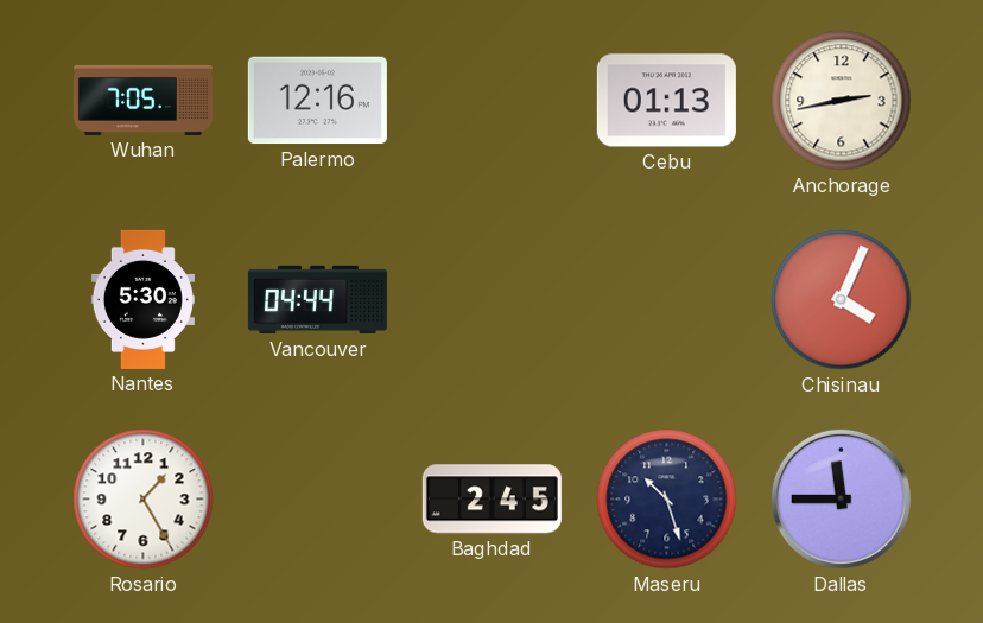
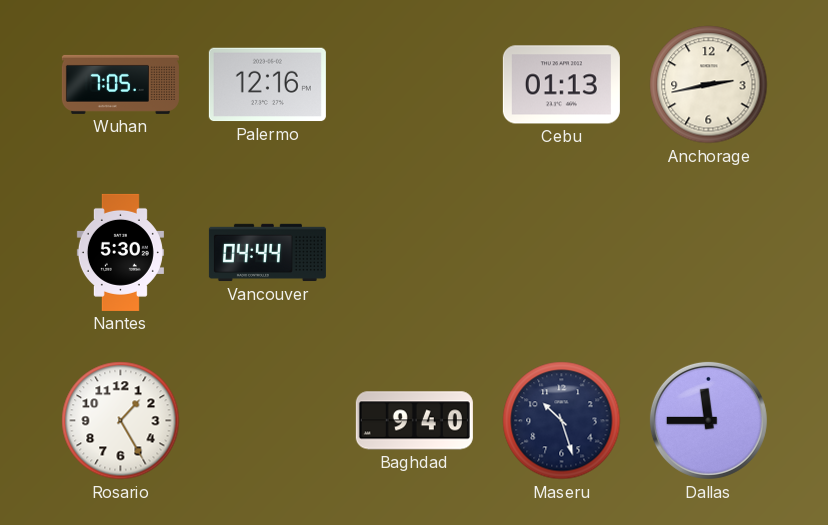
Chisinau: 4:04 -> none
Baghdad: 2:45 -> 9:40
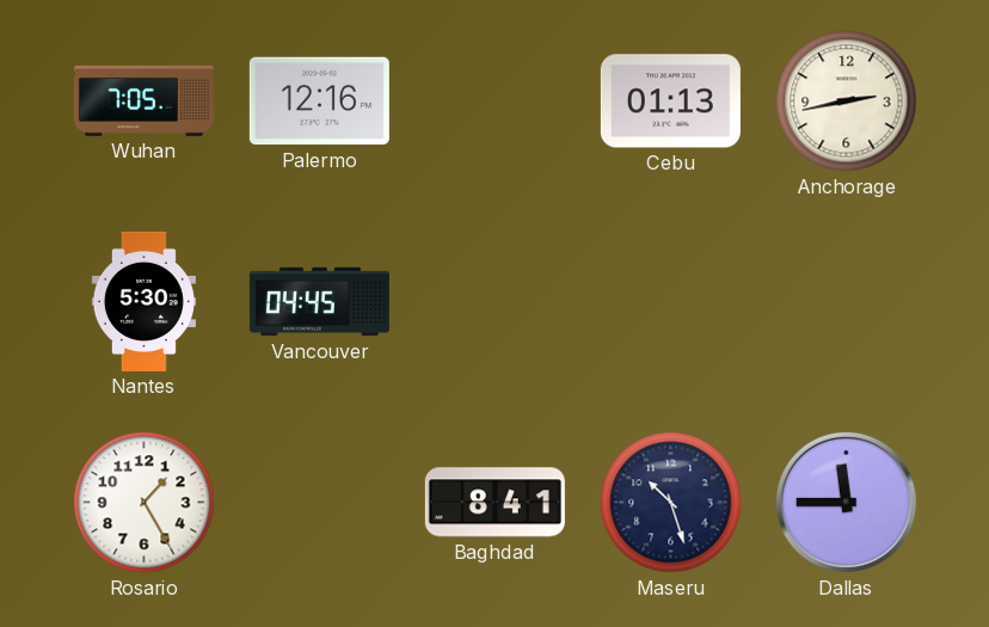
Vancouver: 04:44 -> 04:45
Baghdad: 9:40 -> 8:41
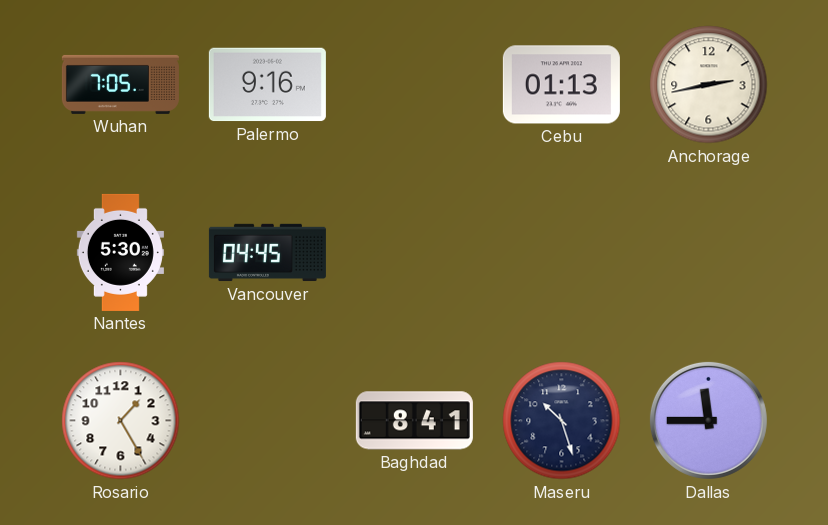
Palermo: 12:16 -> 9:16
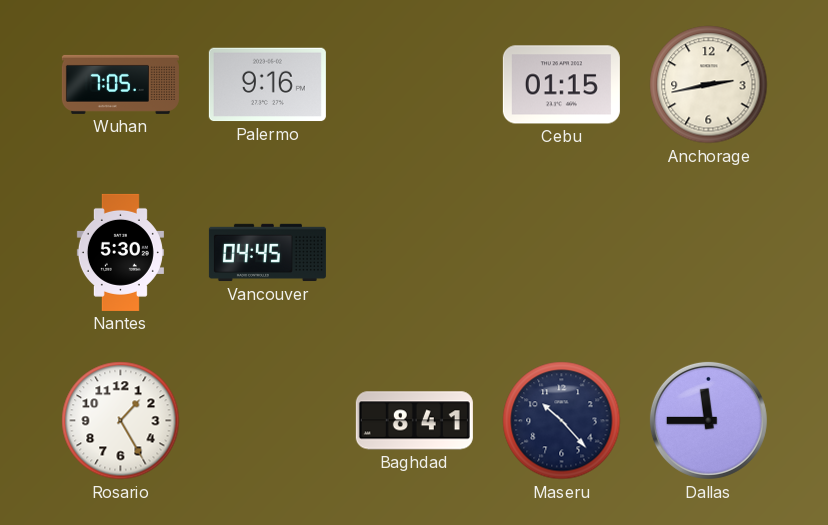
Cebu: 01:13 -> 01:15
Maseru: 10:27 -> 10:23
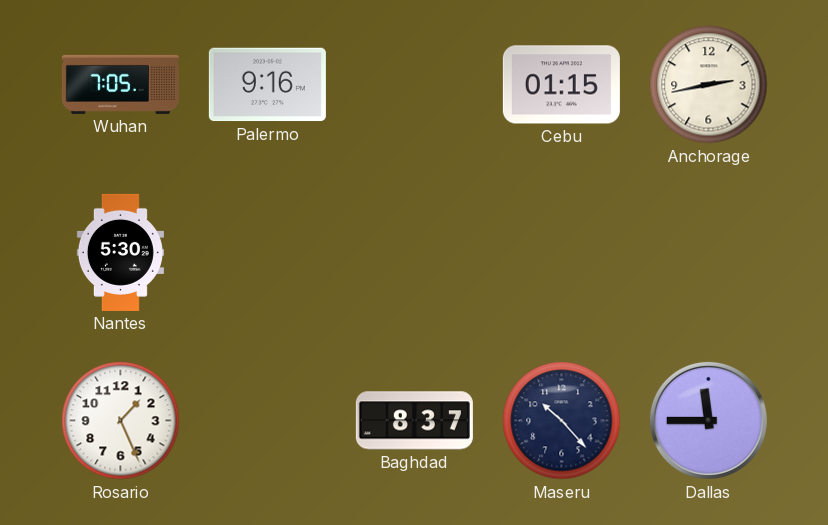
Vancouver: 04:45 -> none
Rosario: 1:25 -> 1:26
Baghdad: 8:41 -> 8:37
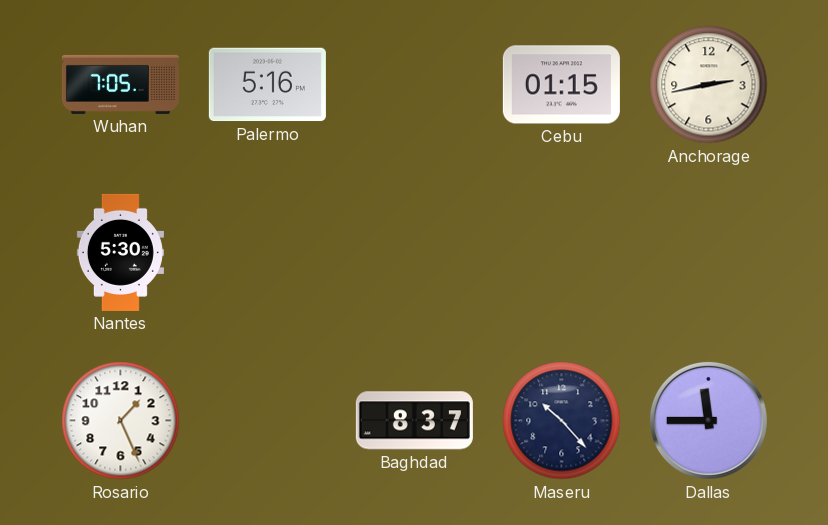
Palermo: 9:16 -> 5:16
